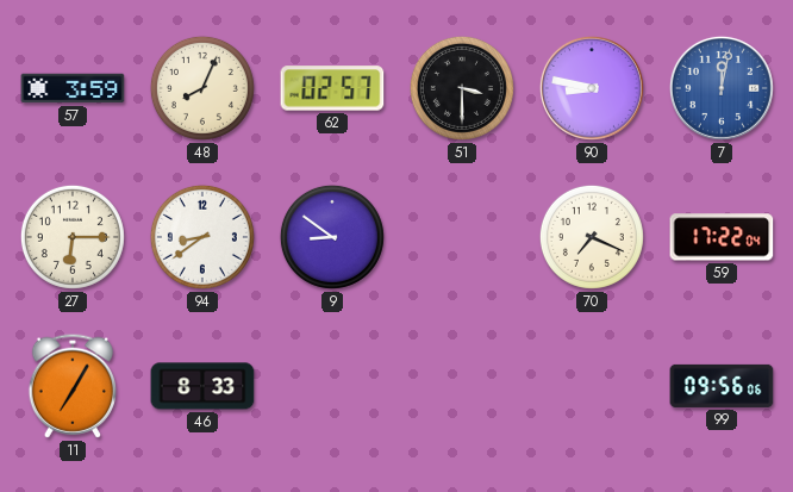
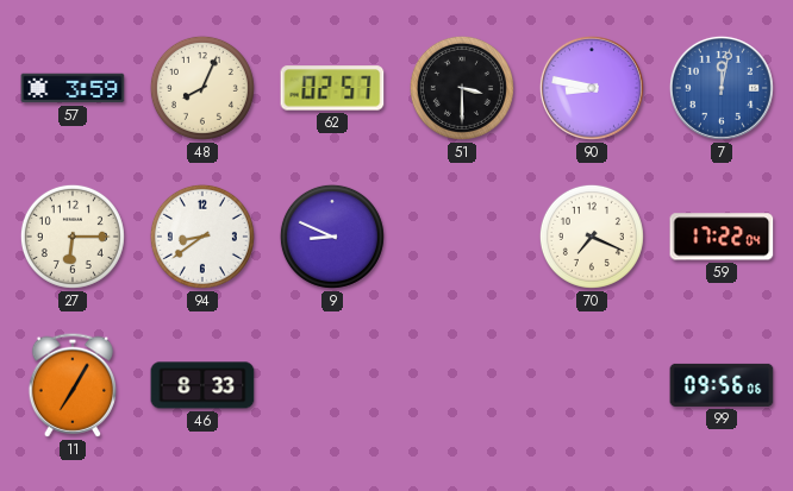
9: 8:51 -> 8:49
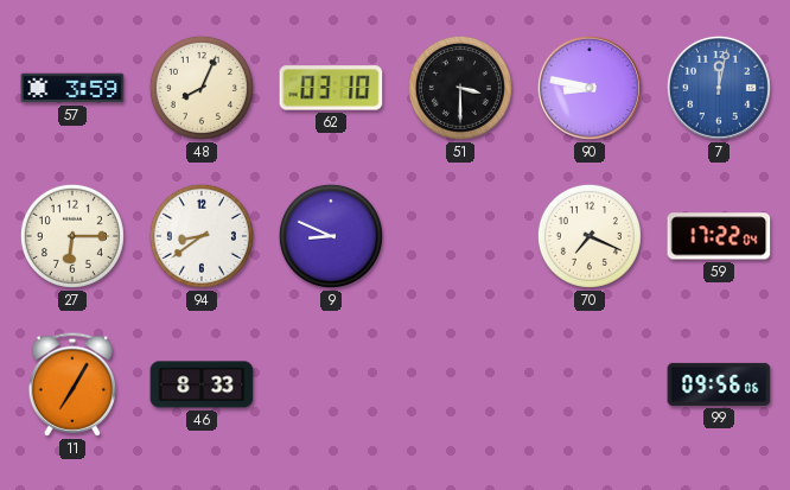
62: 02:57 -> 03:10
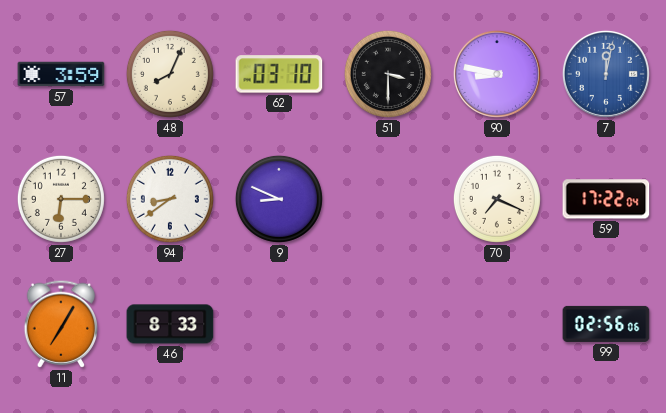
99: 09:56 -> 02:56
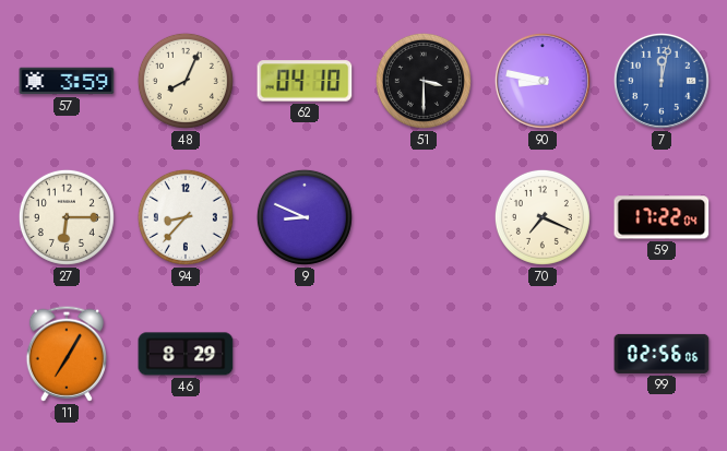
62: 03:10 -> 04:10
94: 8:39 -> 8:37
46: 8:33 -> 8:29
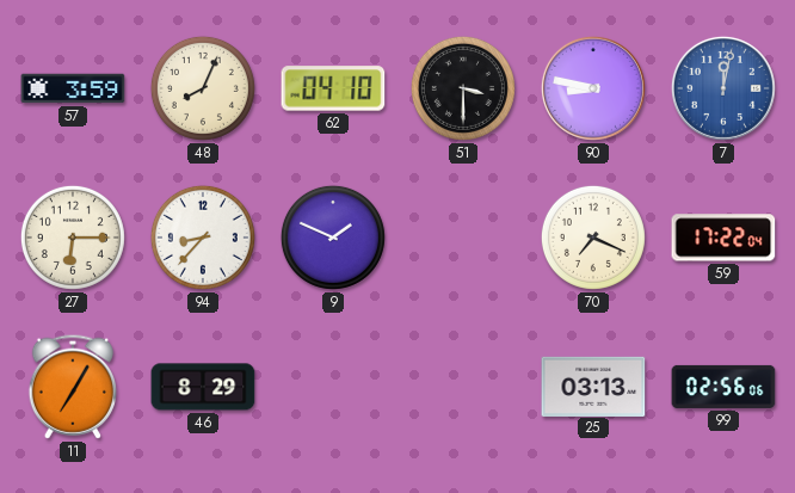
9: 8:49 -> 1:49
25: none -> 03:13
